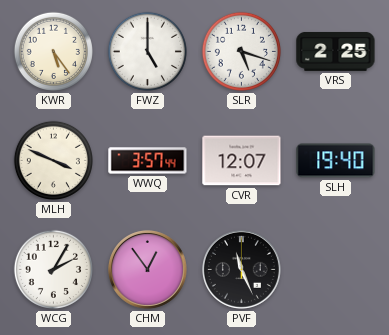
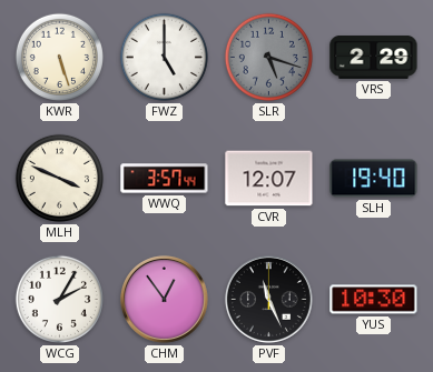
KWR: 5:24 -> 5:27
SLR dial: white -> grey
VRS: 2:25 -> 2:29
YUS: none -> 10:30
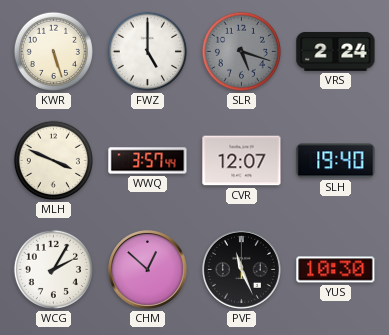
VRS: 2:29 -> 2:24
CHM: 12:54 -> 12:52
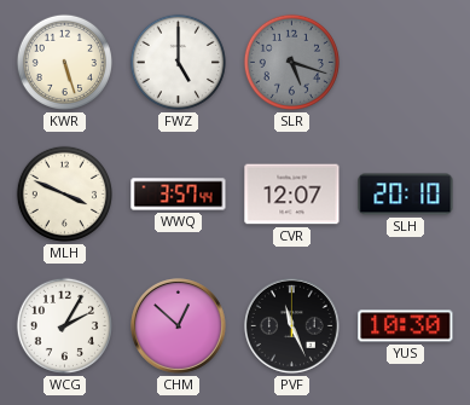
VRS: 2:24 -> none
SLH: 19:40 -> 20:10
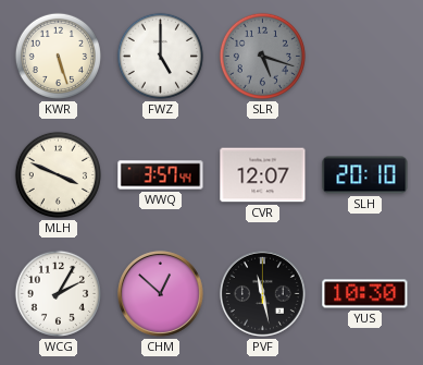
PVF: 11:26 -> 11:28
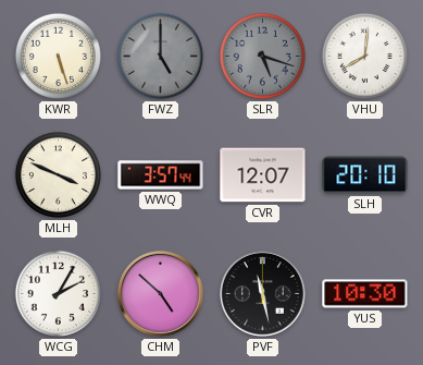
FWZ dial: white -> grey
VHU: none -> 8:01
CHM: 12:52 -> 4:52
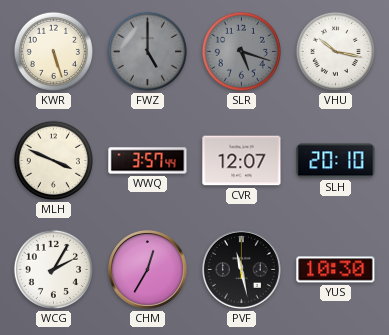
VHU: 8:01 -> 10:17
CHM: 4:52 -> 12:35
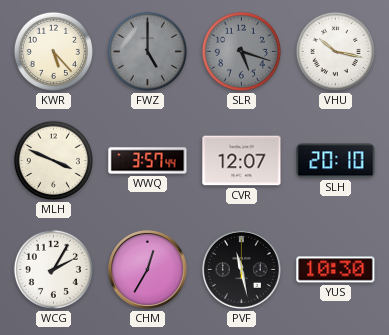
KWR: 5:27 -> 5:23
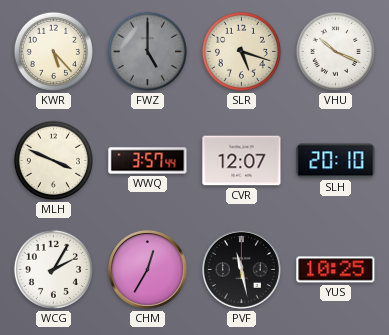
SLR dial: grey -> cream
VHU: 10:17 -> 10:19
YUS: 10:30 -> 10:25
